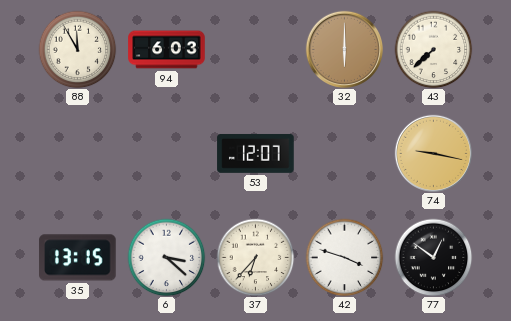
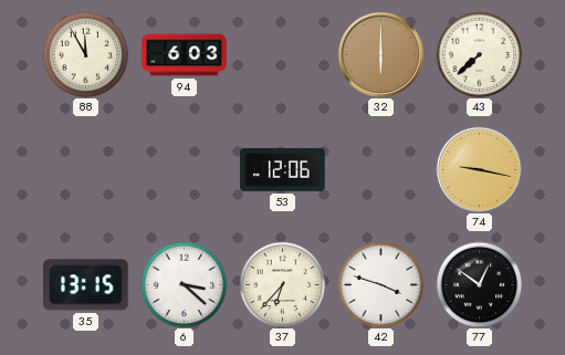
53: 12:07 -> 12:06
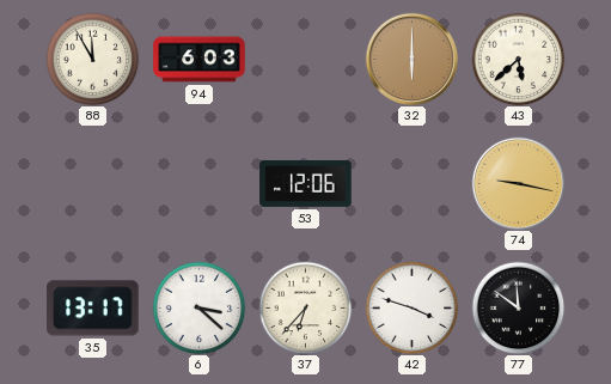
43: 7:38 -> 5:38
35: 13:15 -> 13:17
77: 12:51 -> 11:51
